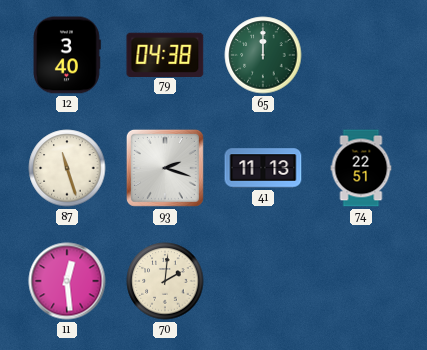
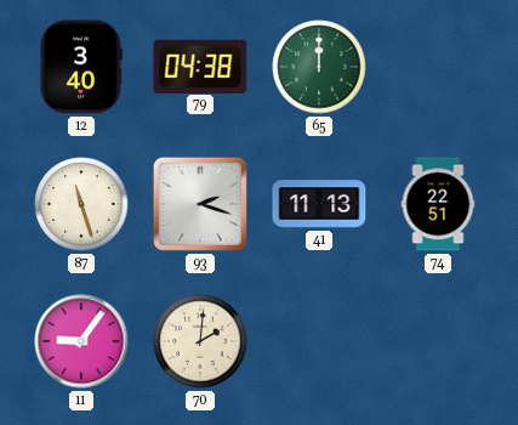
11: 12:29 -> 9:06
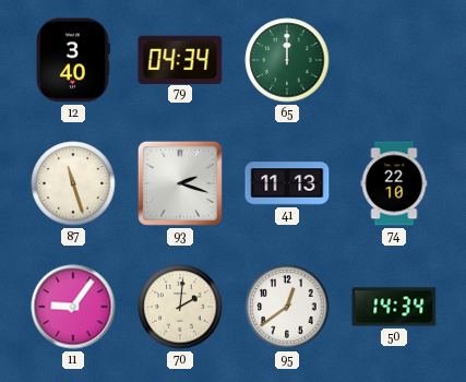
79: 04:38 -> 04:34
74: 22:51 -> 22:10
95: none -> 12:39
50: none -> 14:34
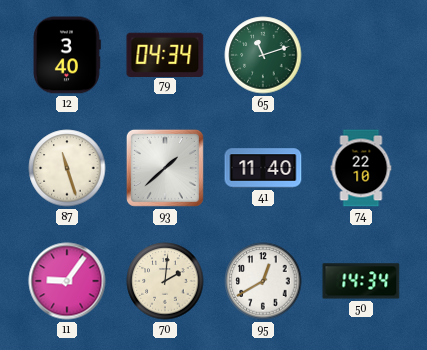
65: 12:00 -> 11:12
93: 2:18 -> 1:38
41: 11:13 -> 11:40
95: 12:39 -> 12:40
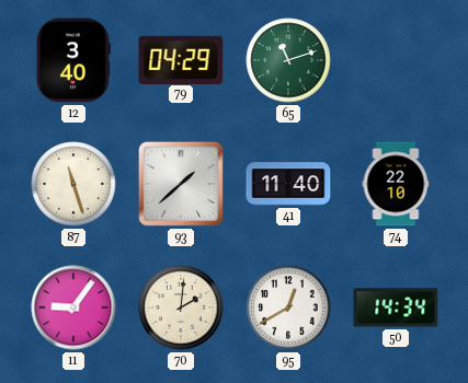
79: 04:34 -> 04:29
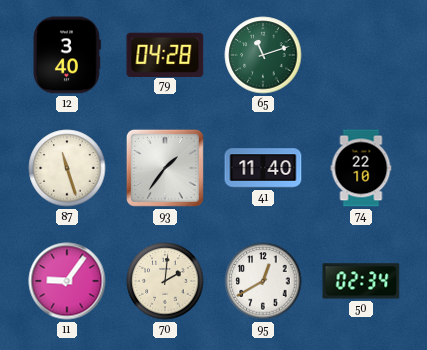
79: 04:29 -> 04:28
93: 1:38 -> 1:36
50: 14:34 -> 02:34
